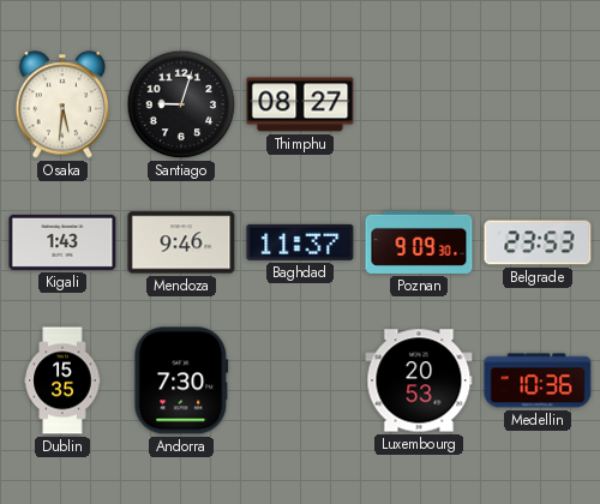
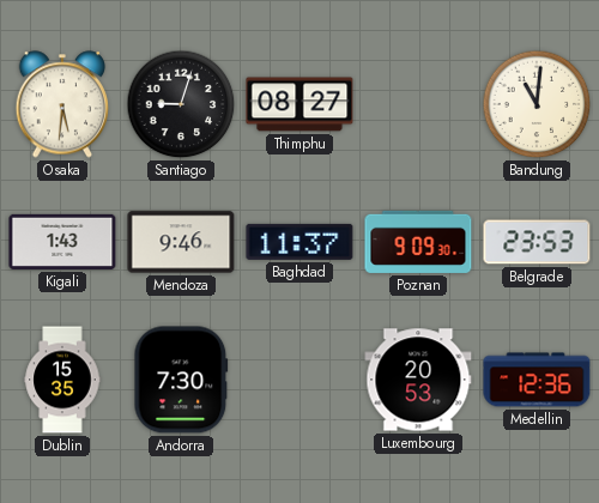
Bandung: none -> 11:01
Medellin: 10:36 -> 12:36
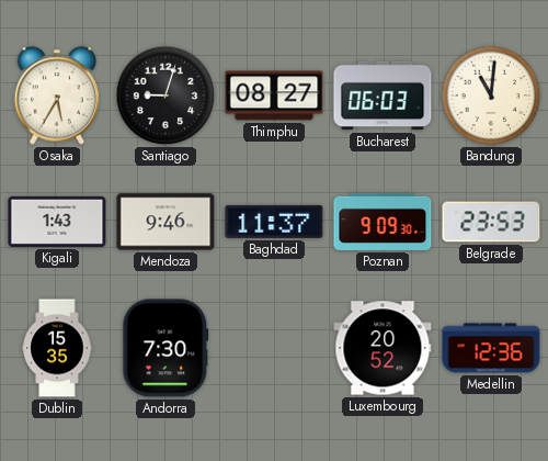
Osaka: 5:31 -> 5:35
Bucharest: none -> 06:03
Luxembourg: 20:53 -> 20:52
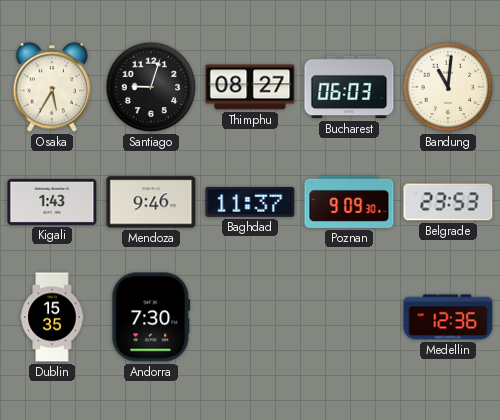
Luxembourg: 20:52 -> none
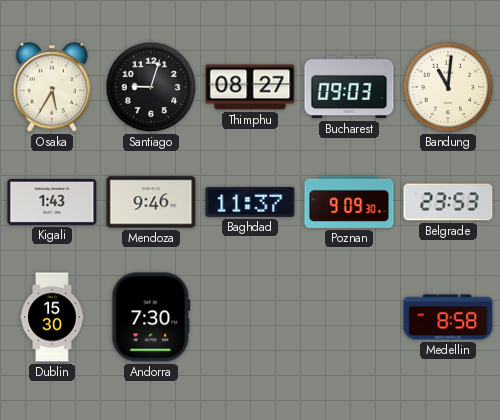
Bucharest: 06:03 -> 09:03
Dublin: 15:35 -> 15:30
Medellin: 12:36 -> 8:58
